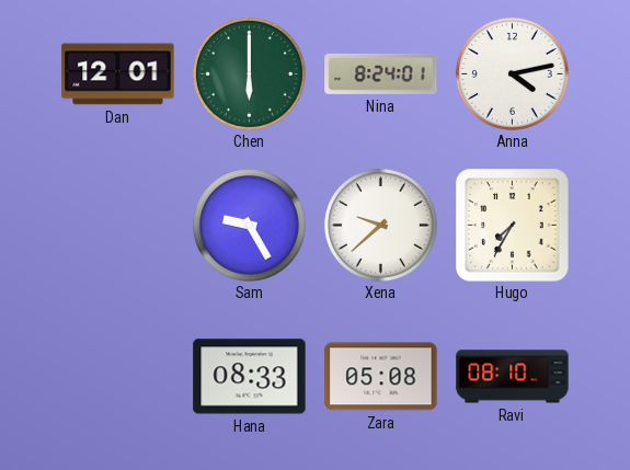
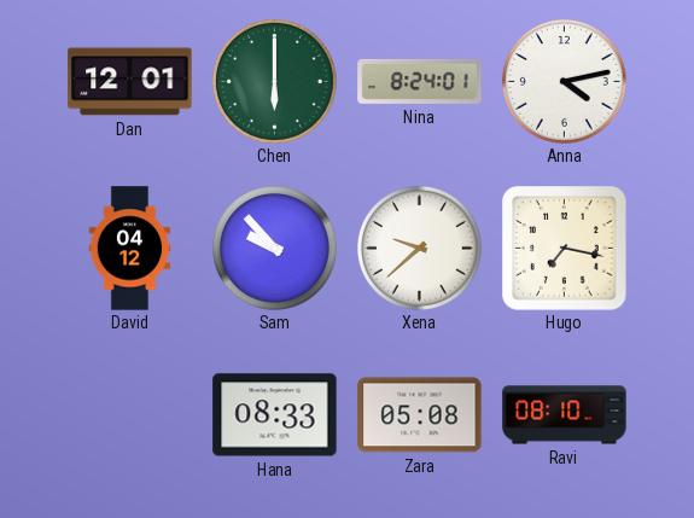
David: none -> 04:12
Sam: 9:25 -> 9:53
Hugo: 7:35 -> 7:17
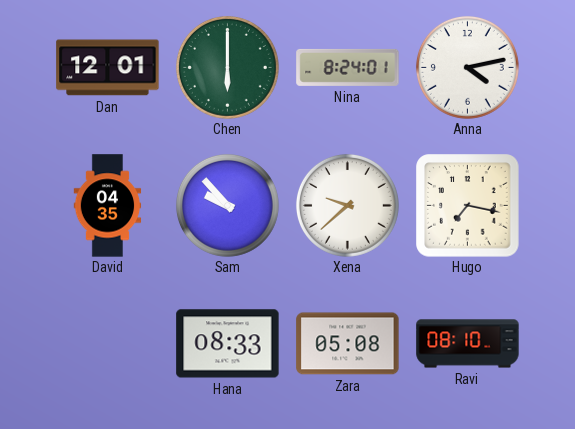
David: 04:12 -> 04:35
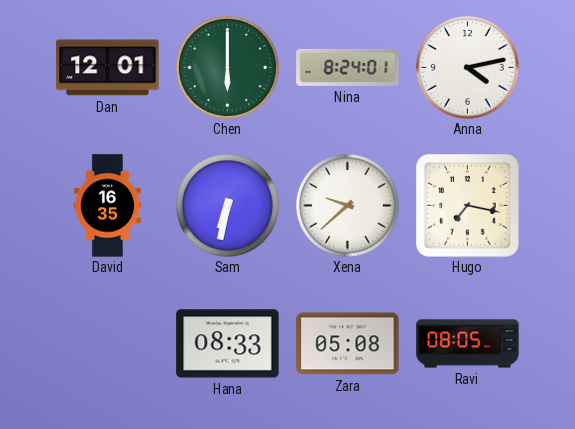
David: 04:35 -> 16:35
Sam: 9:53 -> 6:32
Ravi: 08:10 -> 08:05
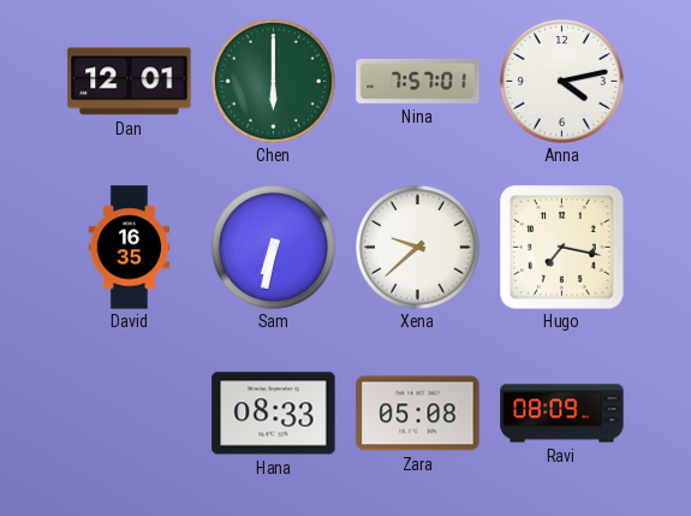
Nina: 8:24 -> 7:57
Ravi: 08:05 -> 08:09
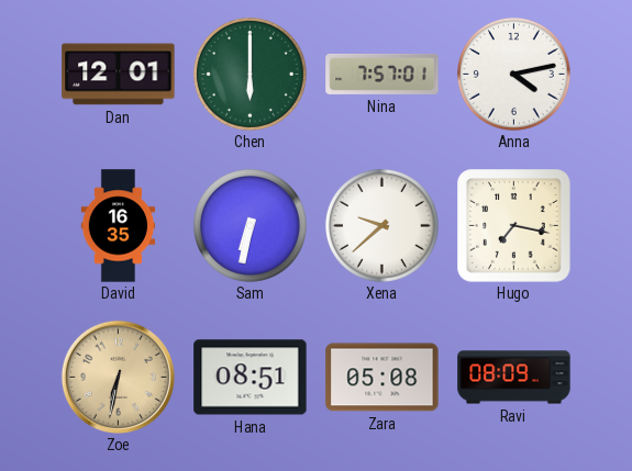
Zoe: none -> 6:32
Hana: 08:33 -> 08:51
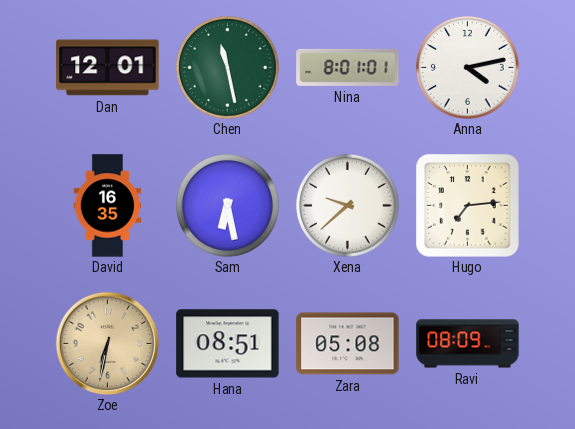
Chen: 6:00 -> 11:28
Nina: 7:57 -> 8:01
Sam: 6:32 -> 6:28
Hugo: 7:17 -> 7:14
